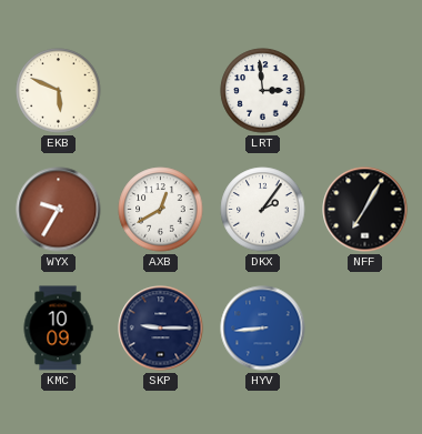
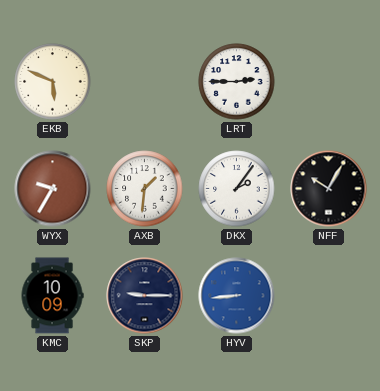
LRT: 2:59 -> 2:45
AXB: 12:40 -> 1:31
NFF: 7:05 -> 10:05
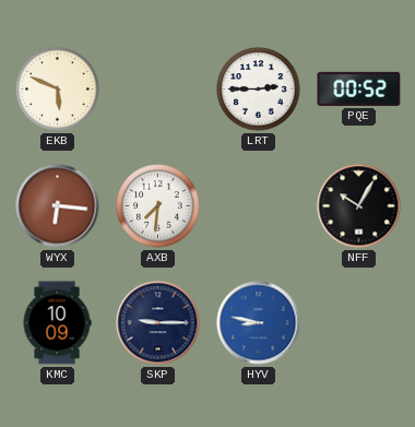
PQE: none -> 00:52
WYX: 9:35 -> 6:16
AXB: 1:31 -> 7:31
DKX: 2:06 -> none
HYV: 8:44 -> 8:47
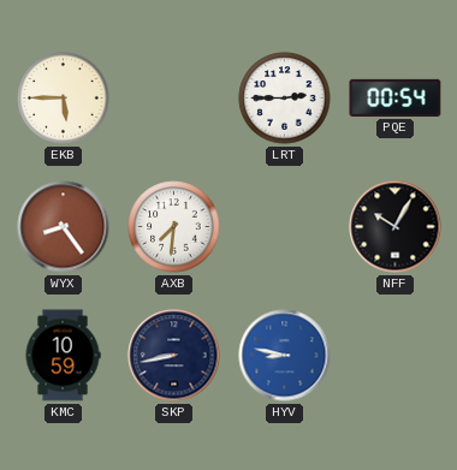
EKB: 5:49 -> 5:45
PQE: 00:52 -> 00:54
WYX: 6:16 -> 8:24
KMC: 10:09 -> 10:59
SKP: 9:15 -> 8:43
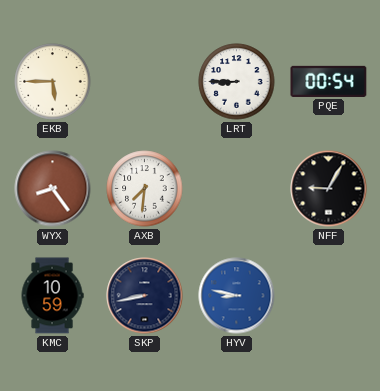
LRT: 2:45 -> 8:45
NFF: 10:05 -> 9:05
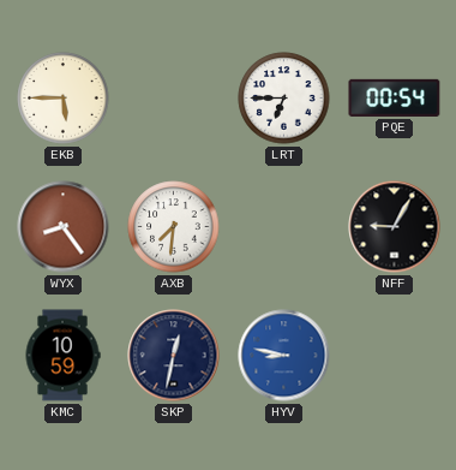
LRT: 8:45 -> 6:45
SKP: 8:43 -> 12:32
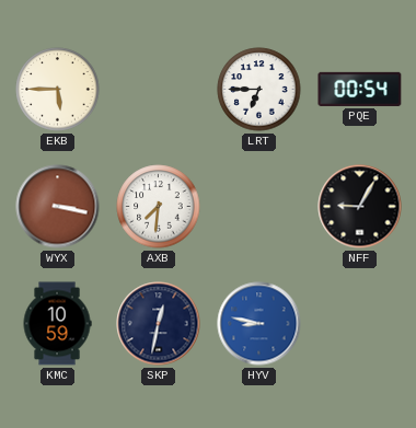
WYX: 8:24 -> 3:17
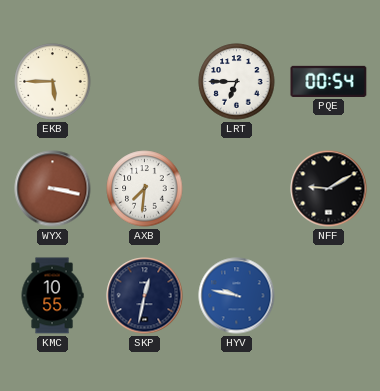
NFF: 9:05 -> 9:10
KMC: 10:59 -> 10:55
HYV: 8:47 -> 9:47
